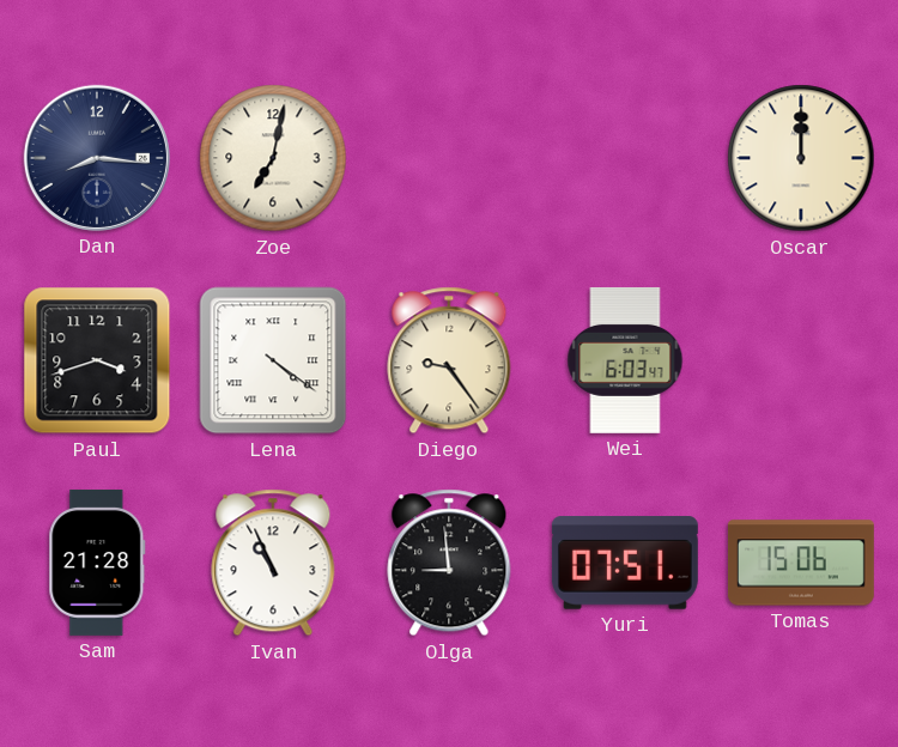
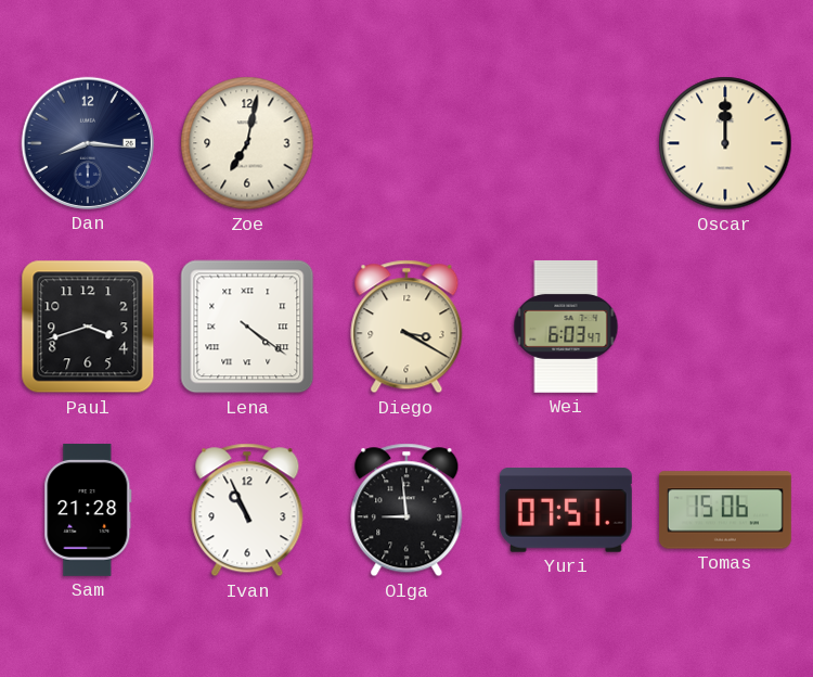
Diego: 9:24 -> 3:20
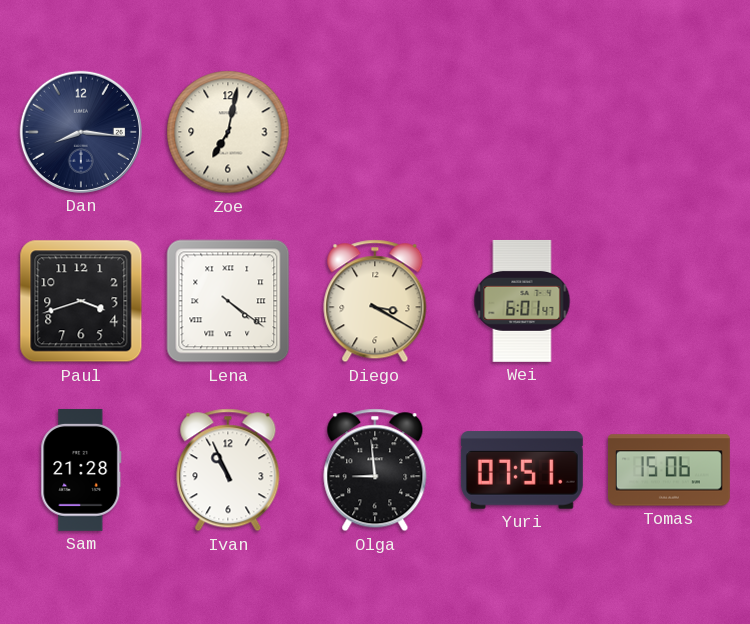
Oscar: 12:00 -> none
Wei: 6:03 -> 6:01
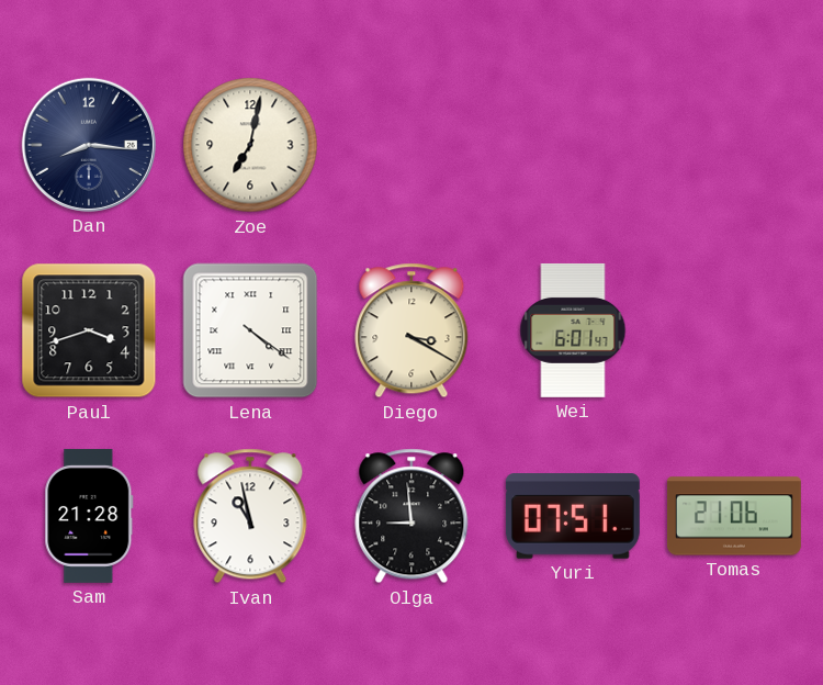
Ivan: 10:56 -> 10:58
Tomas: 15:06 -> 21:06
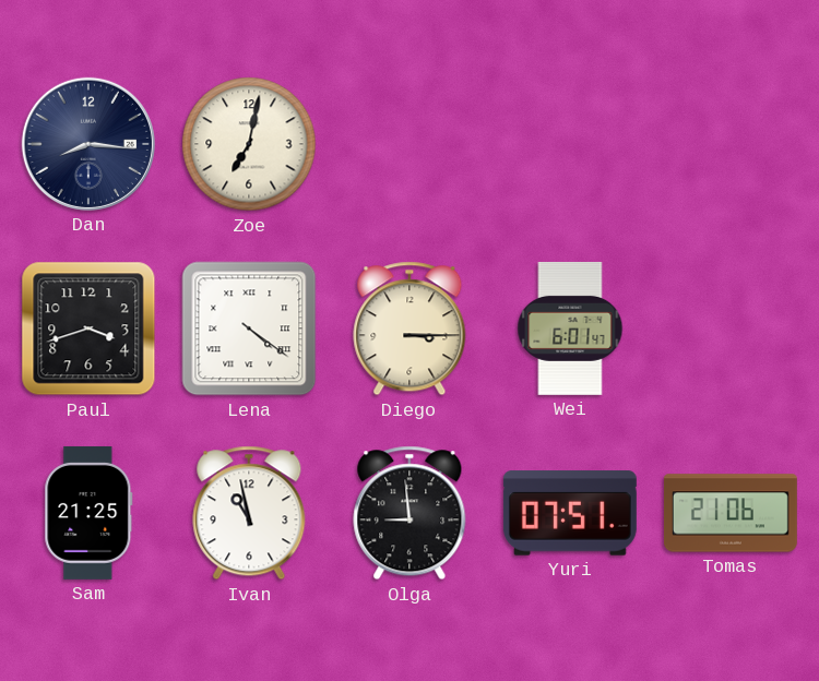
Diego: 3:20 -> 3:15
Sam: 21:28 -> 21:25
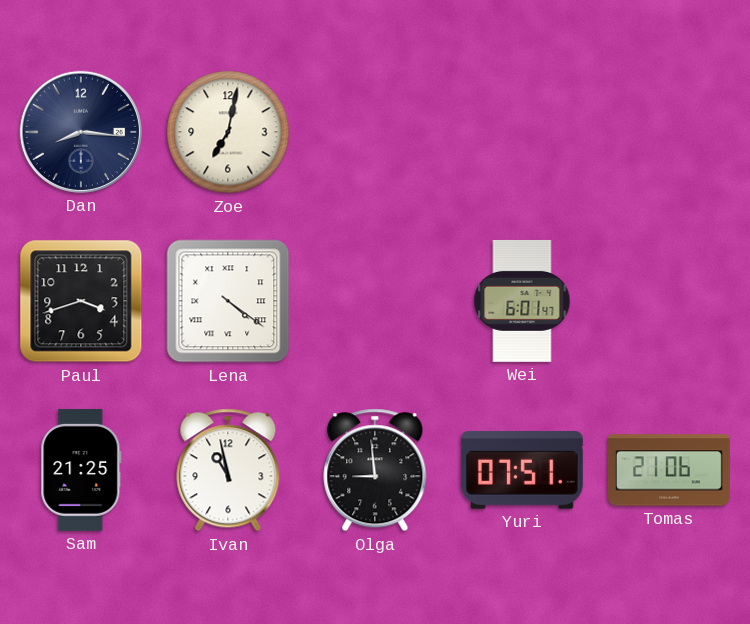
Diego: 3:15 -> none
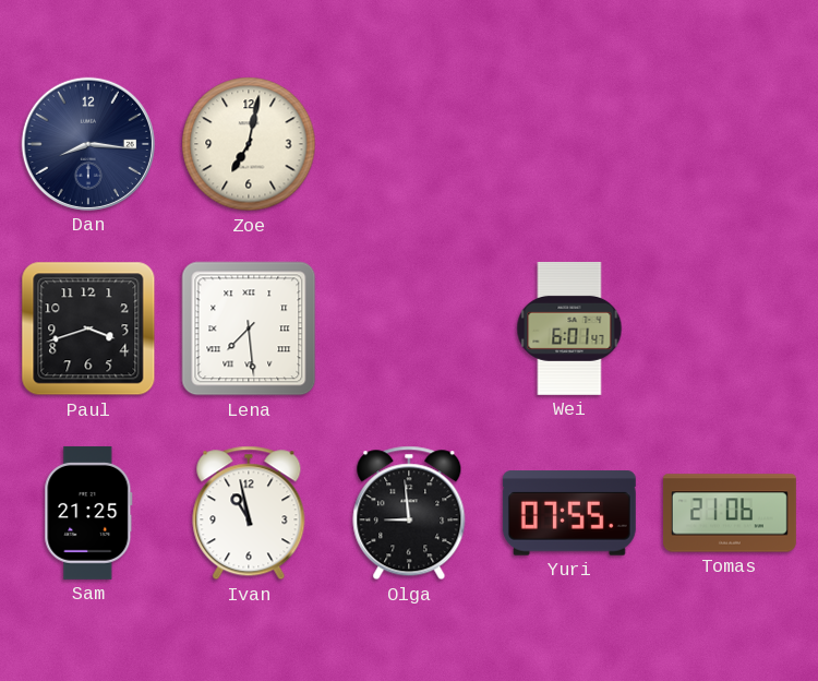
Lena: 4:21 -> 7:29
Yuri: 07:51 -> 07:55
